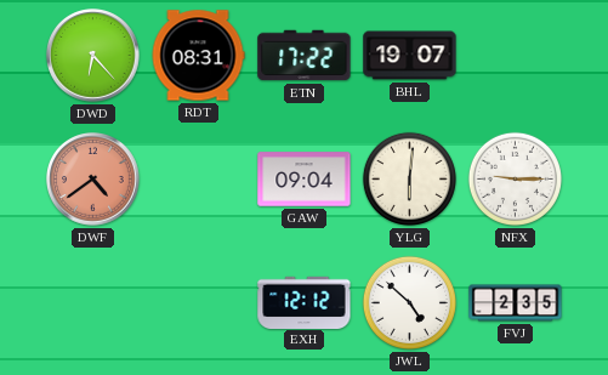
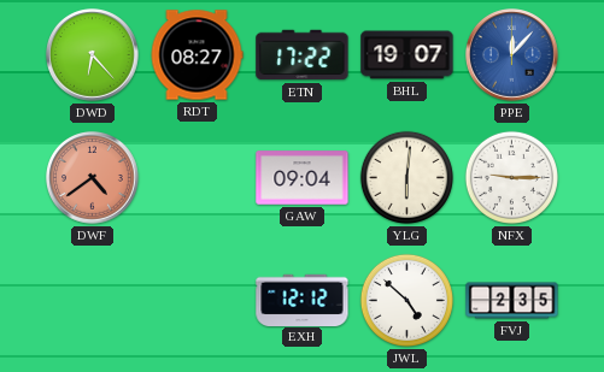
RDT: 08:31 -> 08:27
PPE: none -> 12:07
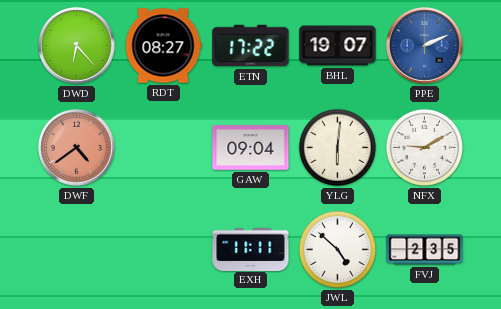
PPE: 12:07 -> 2:11
NFX: 9:15 -> 9:10
EXH: 12:12 -> 11:11
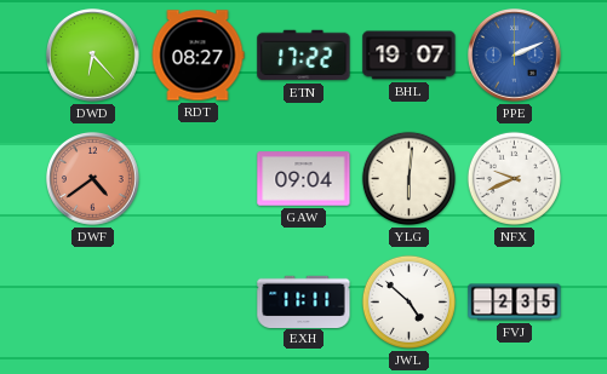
NFX: 9:10 -> 9:41
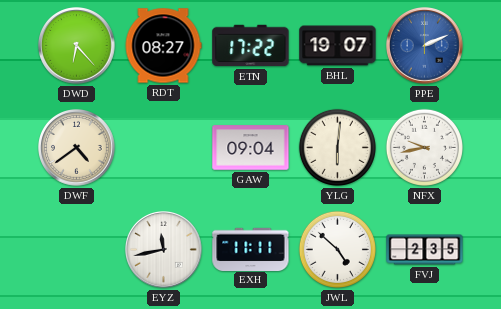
DWF dial: salmon -> cream
NFX: 9:41 -> 9:43
EYZ: none -> 11:43
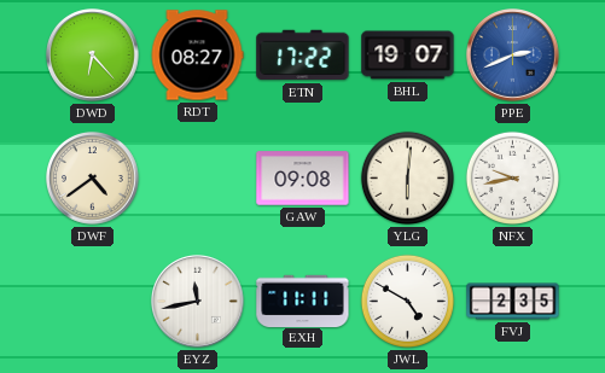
PPE: 2:11 -> 2:41
GAW: 09:04 -> 09:08
JWL: 4:52 -> 4:50
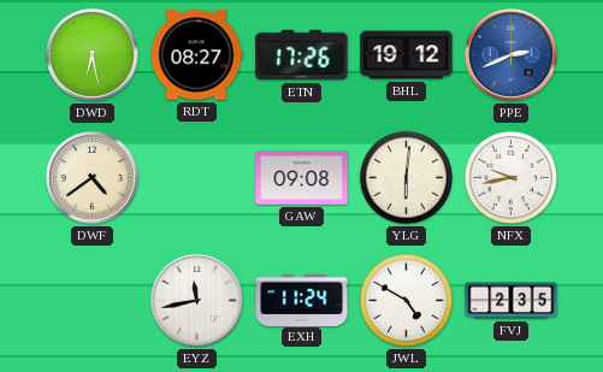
DWD: 6:23 -> 6:28
ETN: 17:22 -> 17:26
BHL: 19:07 -> 19:12
EXH: 11:11 -> 11:24
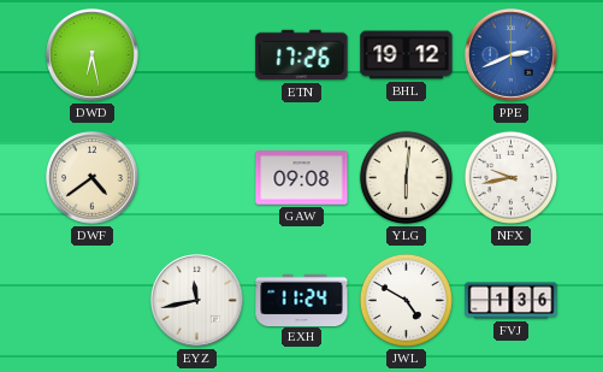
RDT: 08:27 -> none
FVJ: 2:35 -> 1:36
